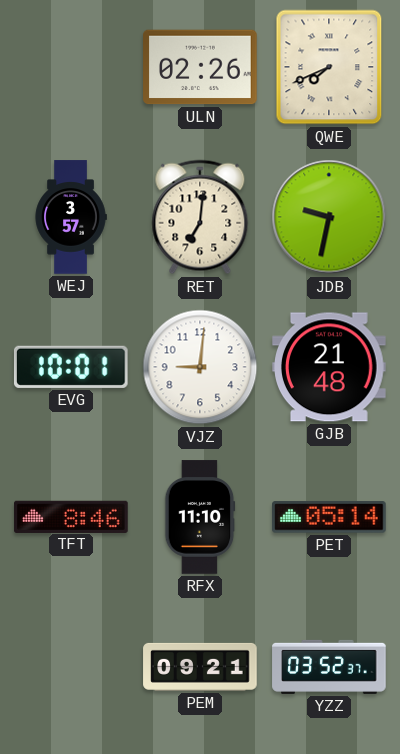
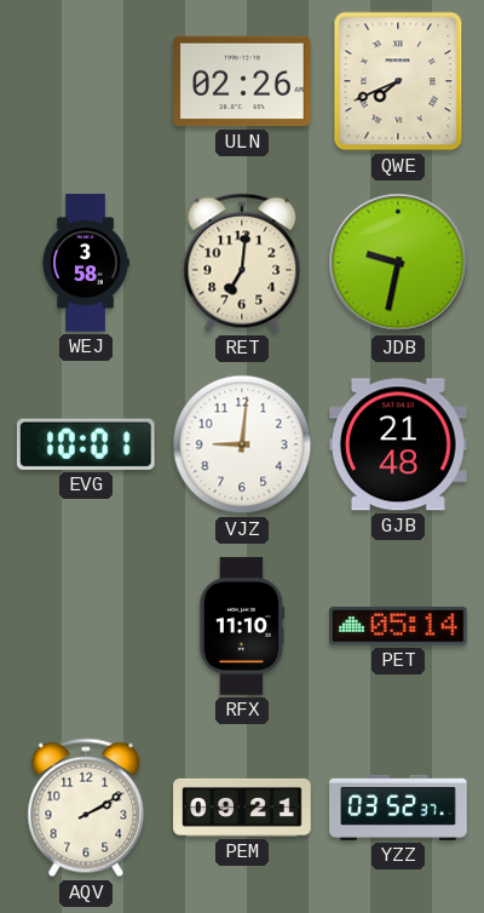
WEJ: 3:57 -> 3:58
TFT: 8:46 -> none
AQV: none -> 2:10
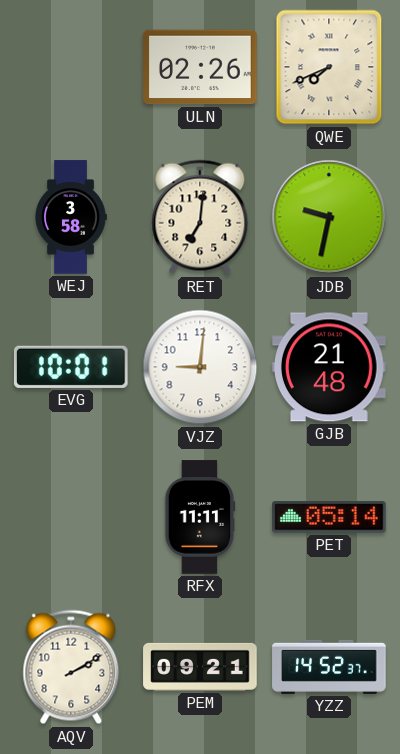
RFX: 11:10 -> 11:11
YZZ: 03:52 -> 14:52
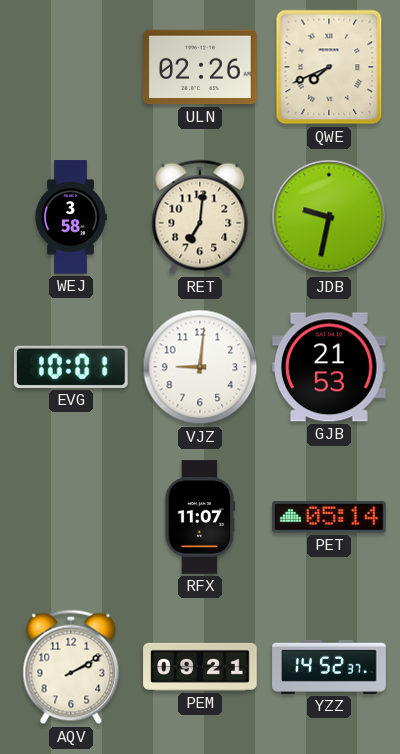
GJB: 21:48 -> 21:53
RFX: 11:11 -> 11:07
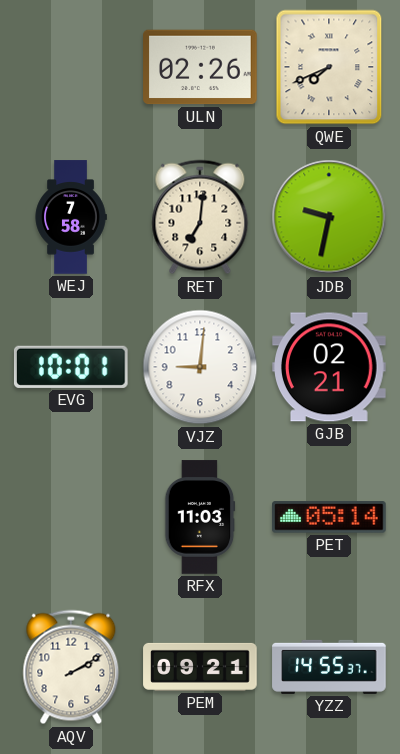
WEJ: 3:58 -> 7:58
GJB: 21:53 -> 02:21
RFX: 11:07 -> 11:03
YZZ: 14:52 -> 14:55
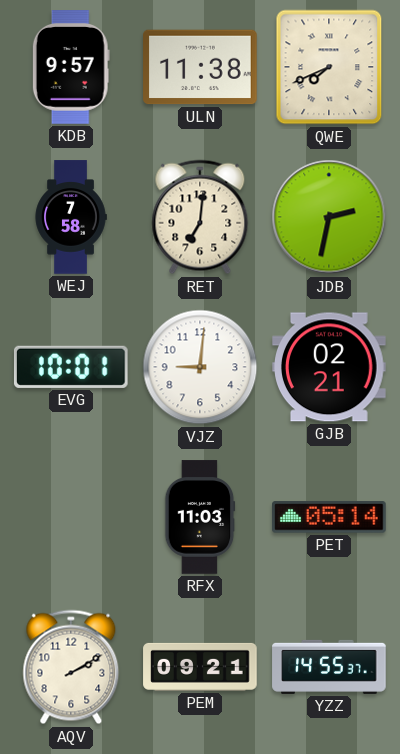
KDB: none -> 9:57
ULN: 02:26 -> 11:38
JDB: 9:32 -> 2:32
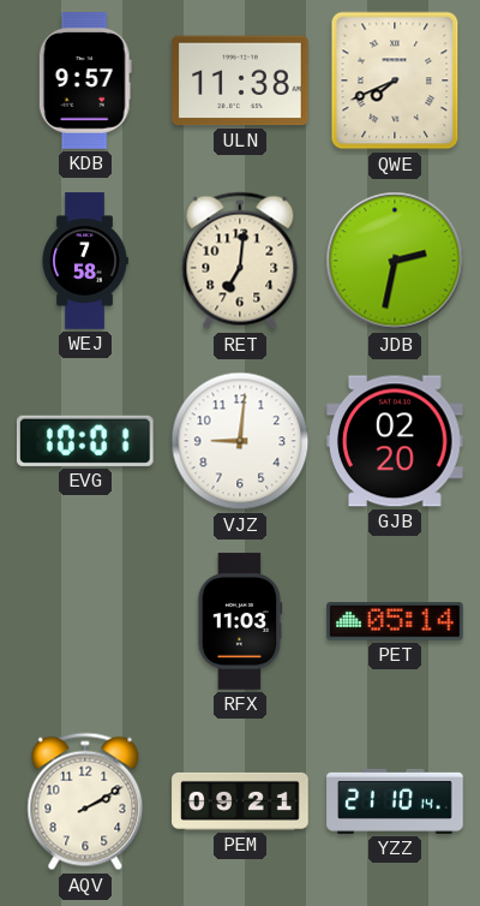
GJB: 02:21 -> 02:20
YZZ: 14:55 -> 21:10
